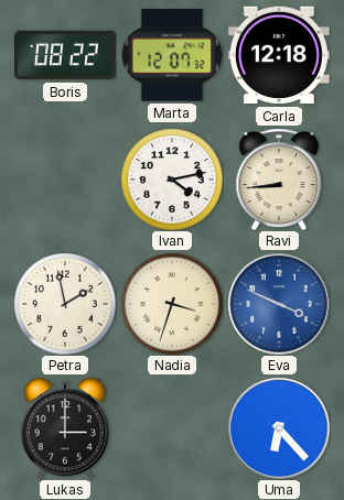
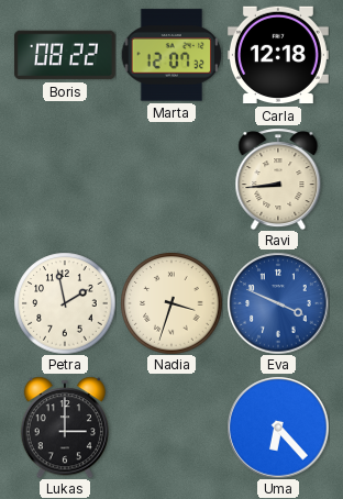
Ivan: 4:13 -> none
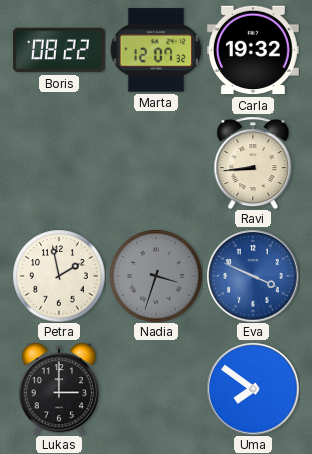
Carla: 12:18 -> 19:32
Nadia dial: cream -> grey
Uma: 6:23 -> 7:51
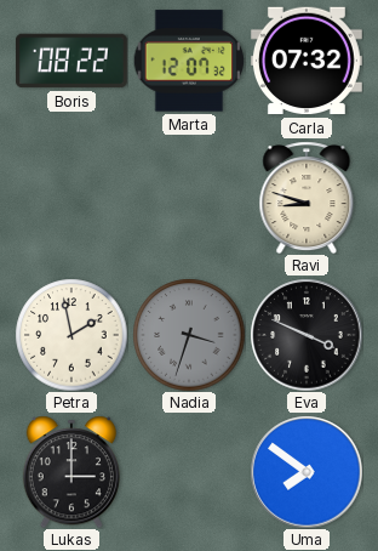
Carla: 19:32 -> 07:32
Ravi: 8:44 -> 8:48
Eva dial: blue -> black
